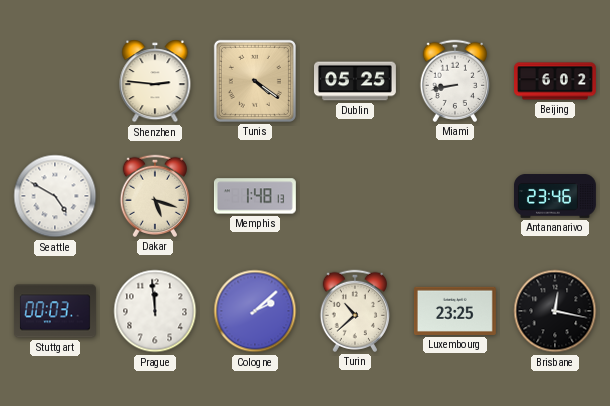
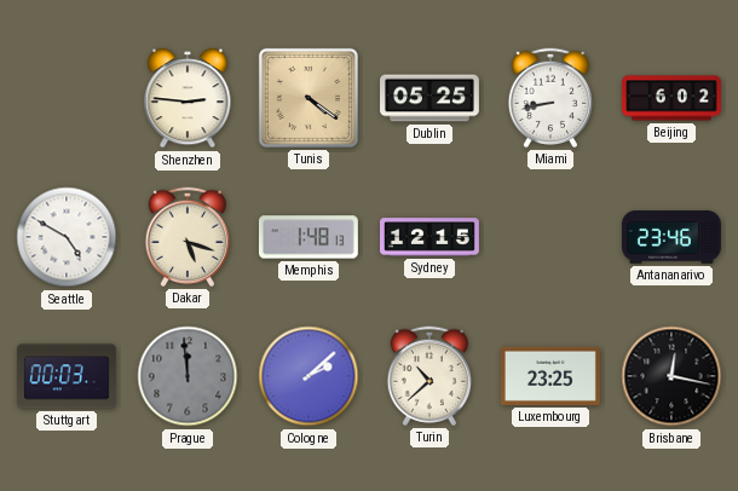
Sydney: none -> 12:15
Prague dial: white -> grey
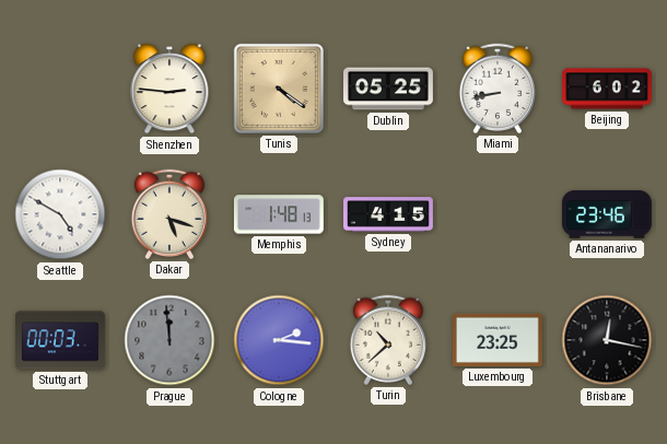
Sydney: 12:15 -> 4:15
Cologne: 2:08 -> 2:16
